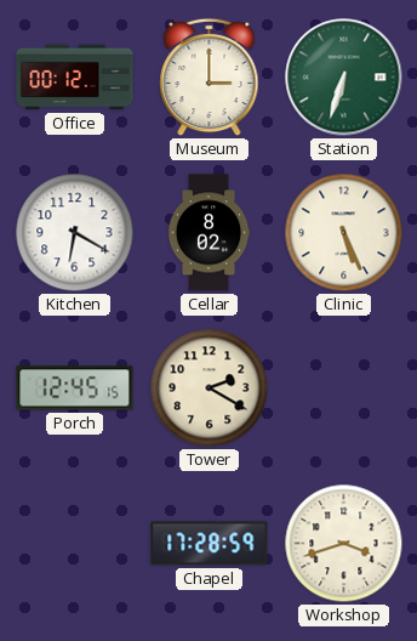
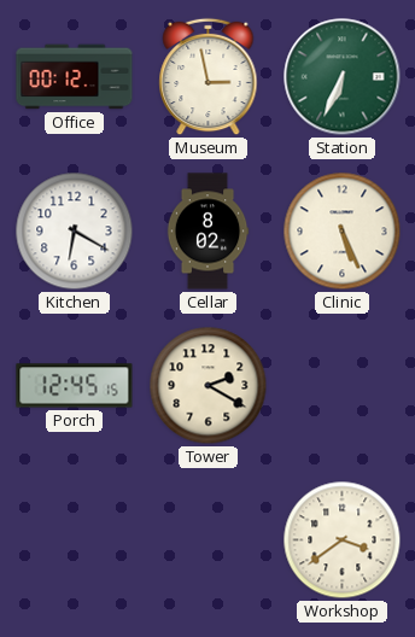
Museum: 3:00 -> 2:58
Station: 6:33 -> 6:34
Chapel: 17:28 -> none
Workshop: 3:42 -> 3:39
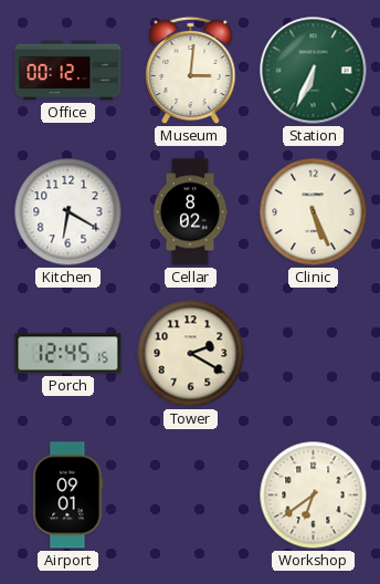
Museum: 2:58 -> 3:01
Airport: none -> 09:01
Workshop: 3:39 -> 6:39
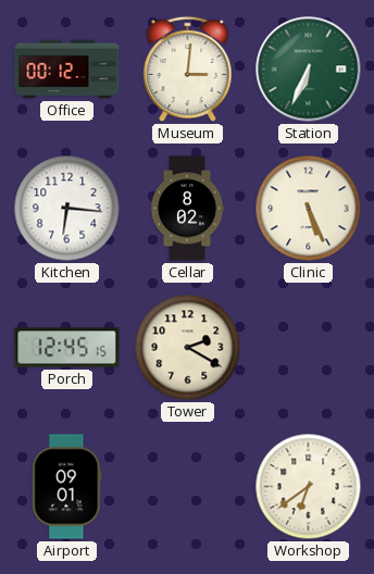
Kitchen: 6:20 -> 6:16
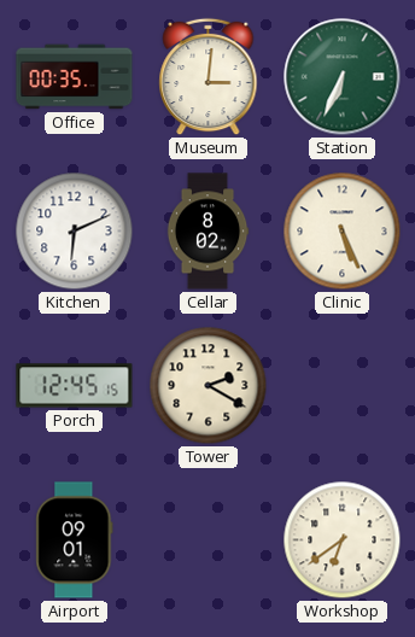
Office: 00:12 -> 00:35
Kitchen: 6:16 -> 6:11
